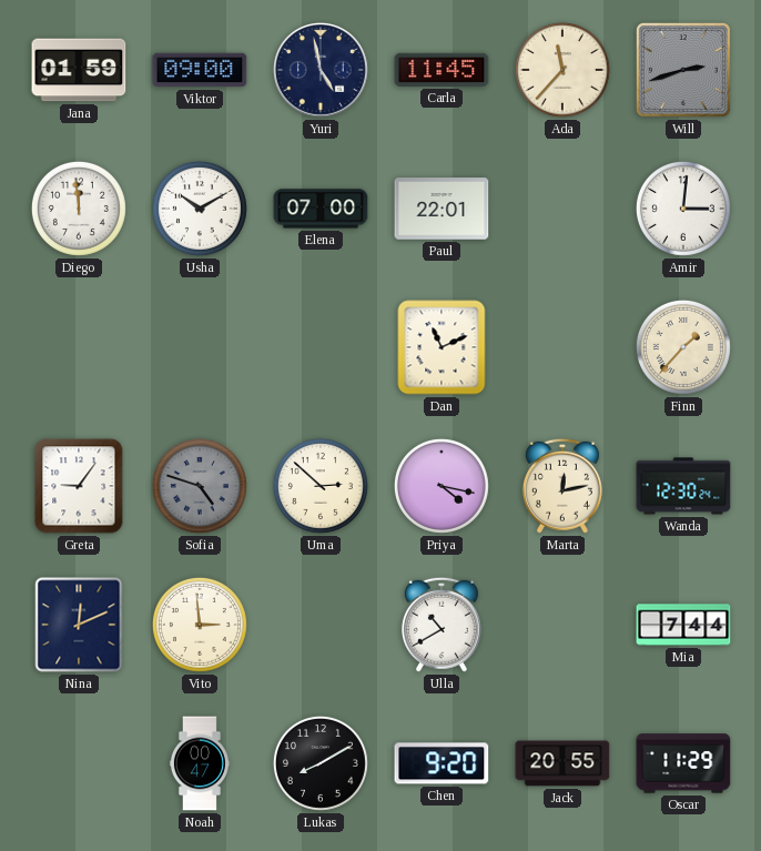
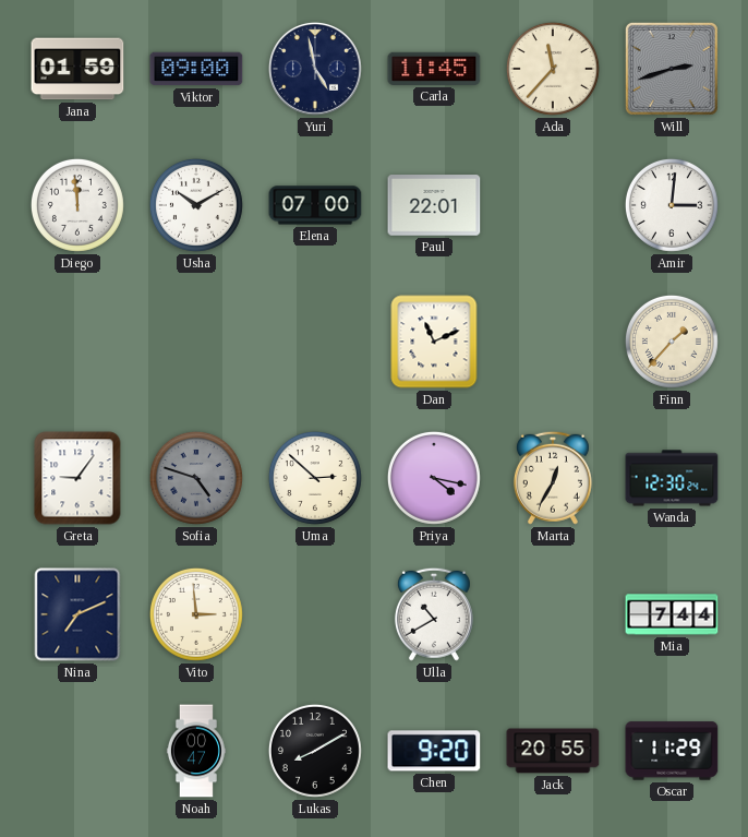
Marta: 12:13 -> 12:35
Nina: 12:11 -> 7:11
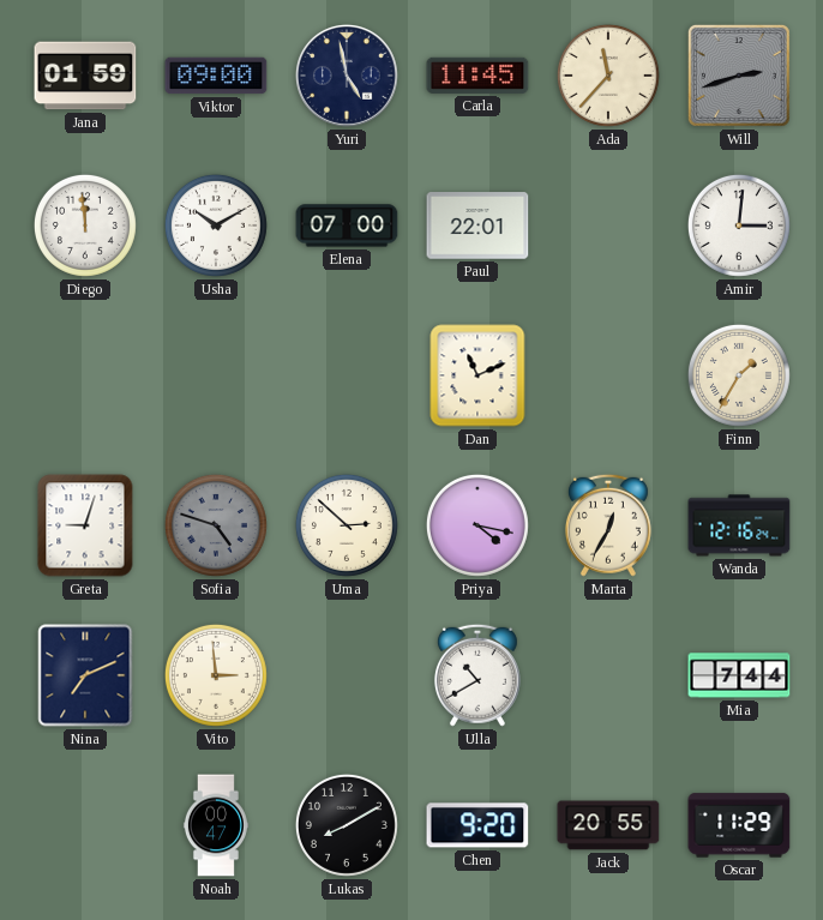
Finn: 1:37 -> 1:35
Greta: 9:06 -> 9:03
Wanda: 12:30 -> 12:16
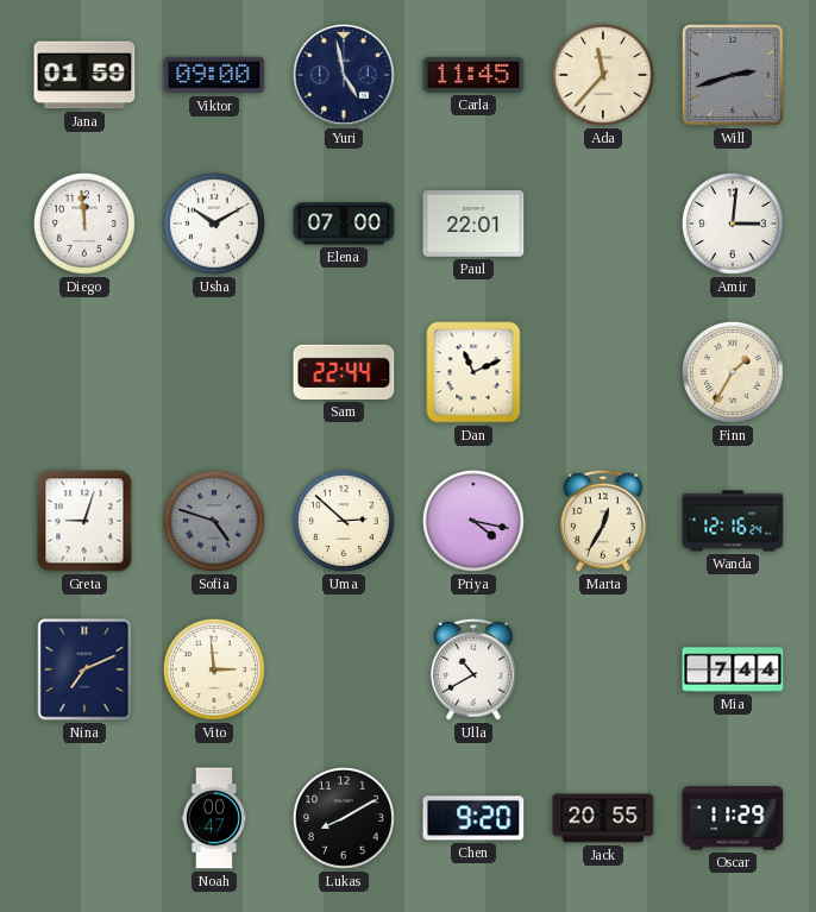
Sam: none -> 22:44
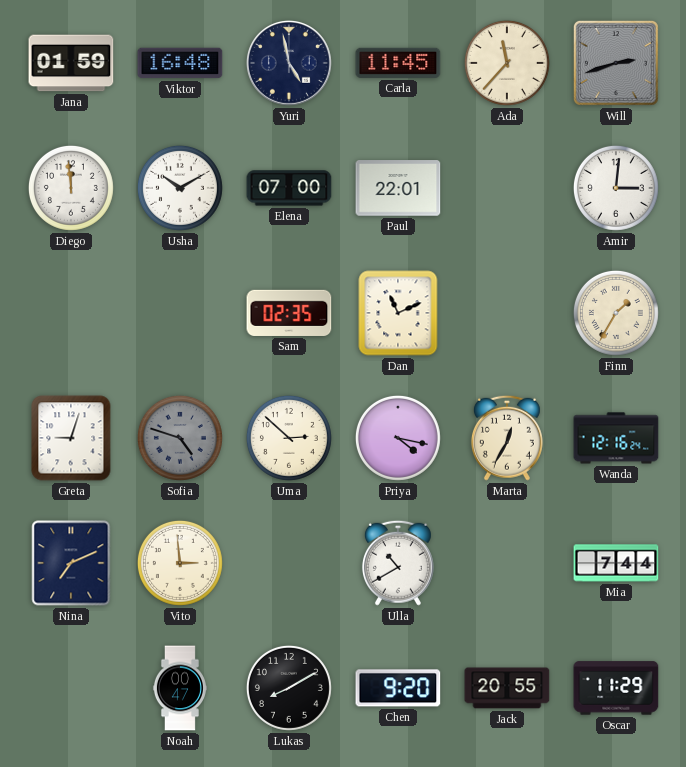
Viktor: 09:00 -> 16:48
Sam: 22:44 -> 02:35
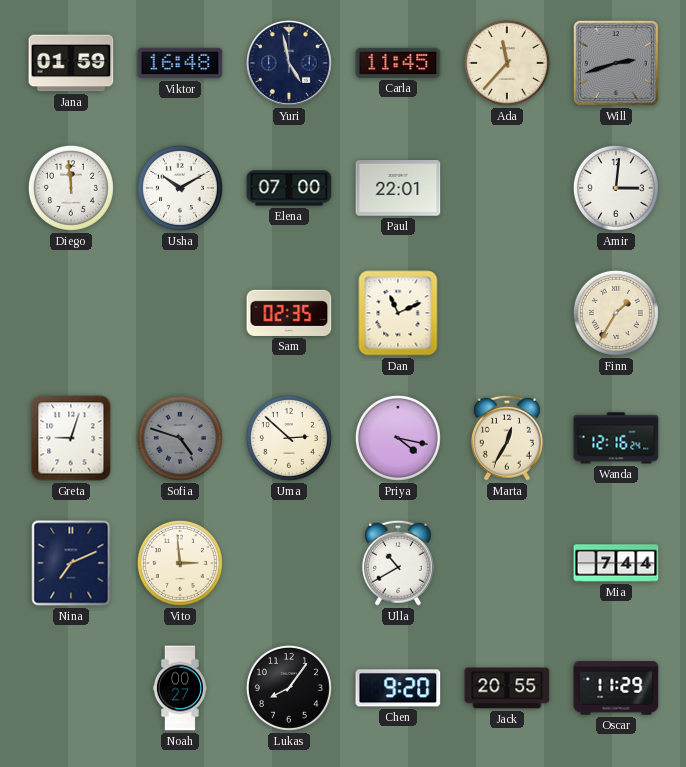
Noah: 00:47 -> 00:27
Lukas: 8:10 -> 8:06
